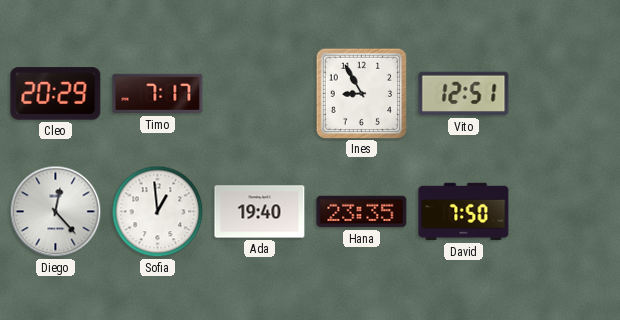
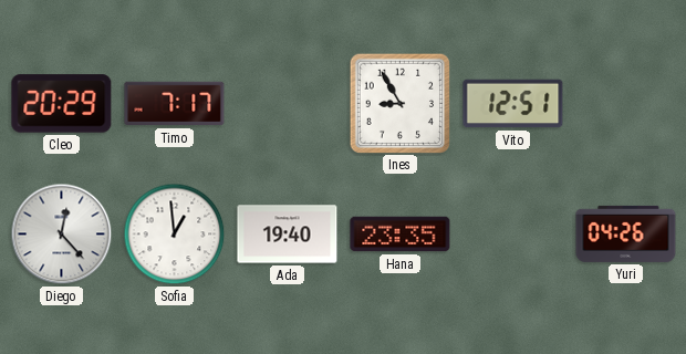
David: 7:50 -> none
Yuri: none -> 04:26
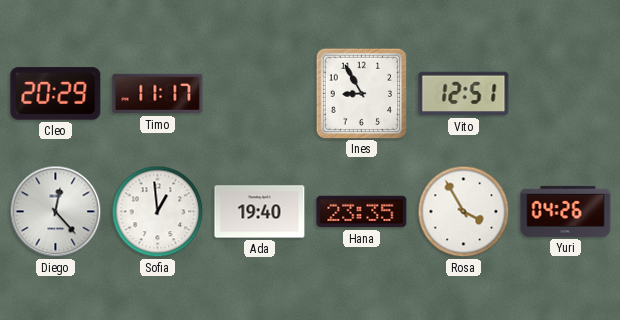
Timo: 7:17 -> 11:17
Rosa: none -> 3:55
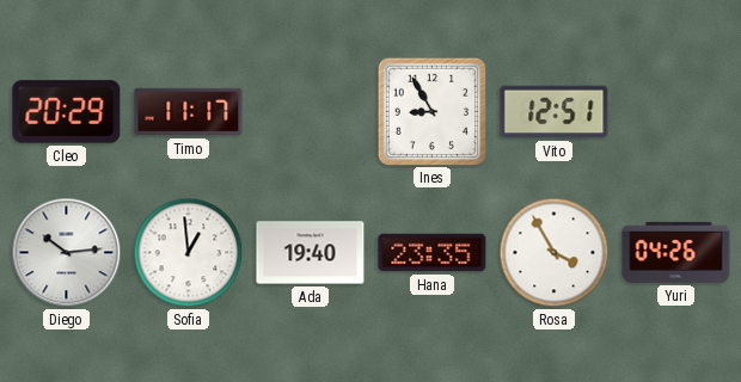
Diego: 12:23 -> 10:14
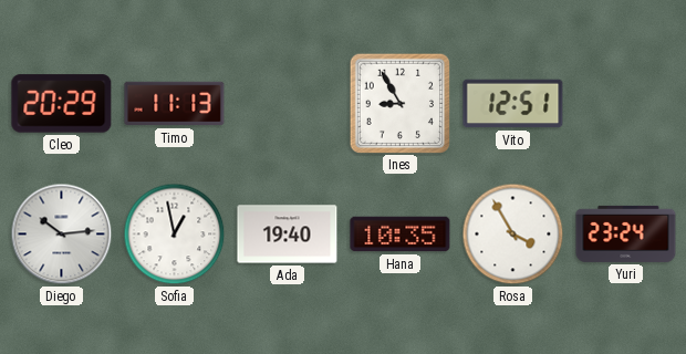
Timo: 11:17 -> 11:13
Sofia: 12:59 -> 12:58
Hana: 23:35 -> 10:35
Yuri: 04:26 -> 23:24
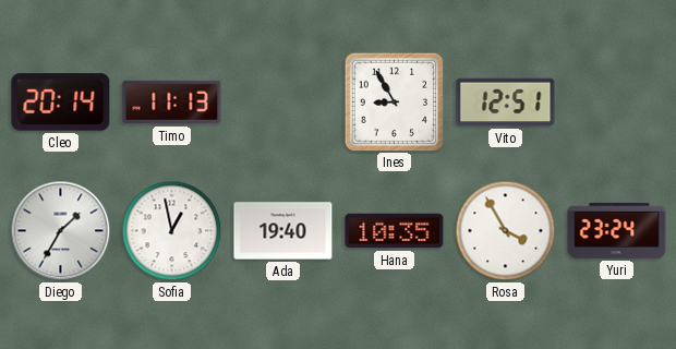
Cleo: 20:29 -> 20:14
Diego: 10:14 -> 1:35
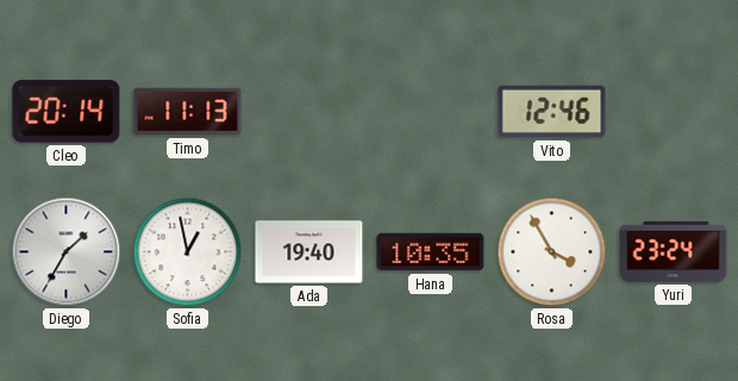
Ines: 8:55 -> none
Vito: 12:51 -> 12:46
